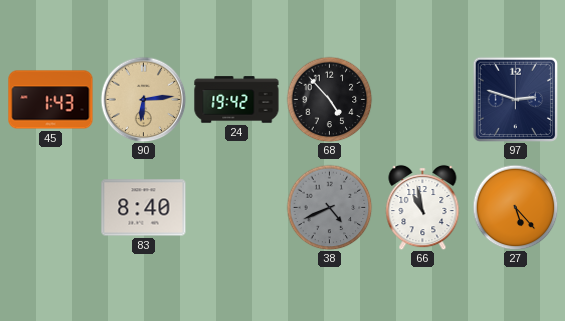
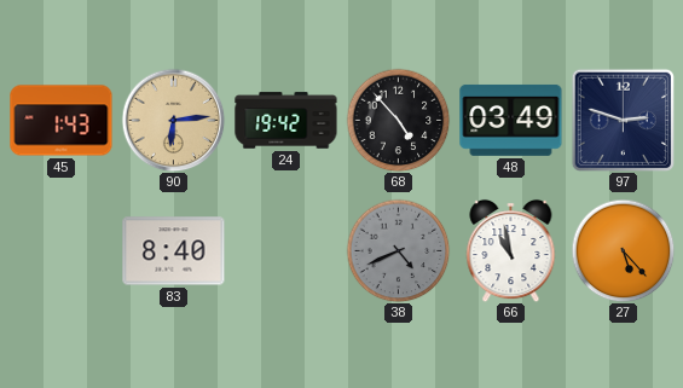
48: none -> 03:49
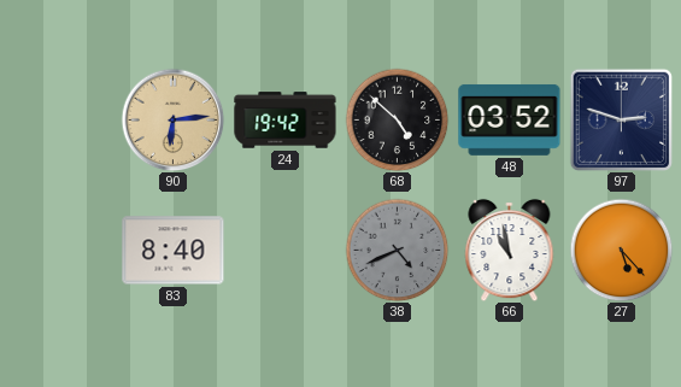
45: 1:43 -> none
68: 4:53 -> 4:52
48: 03:49 -> 03:52
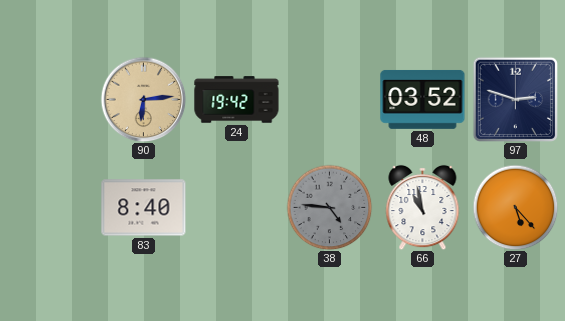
68: 4:52 -> none
38: 4:41 -> 4:46
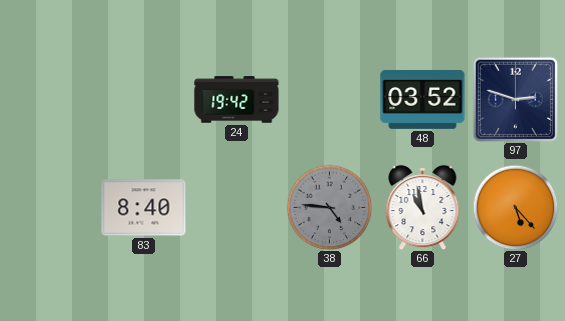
90: 6:14 -> none
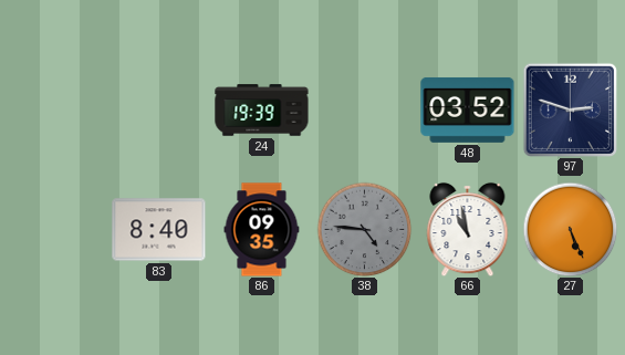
24: 19:42 -> 19:39
86: none -> 09:35
27: 5:23 -> 5:26
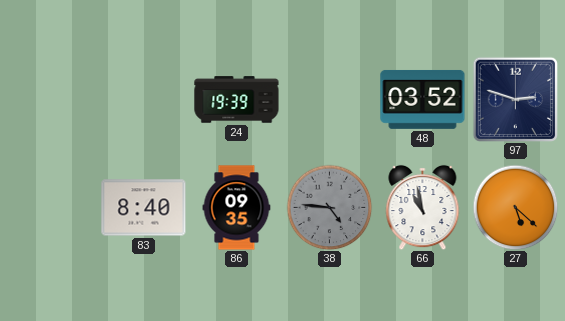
27: 5:26 -> 5:22
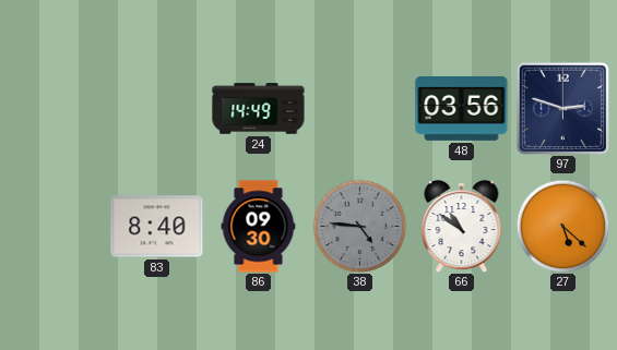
24: 19:39 -> 14:49
48: 03:52 -> 03:56
86: 09:35 -> 09:30
66: 10:58 -> 10:51
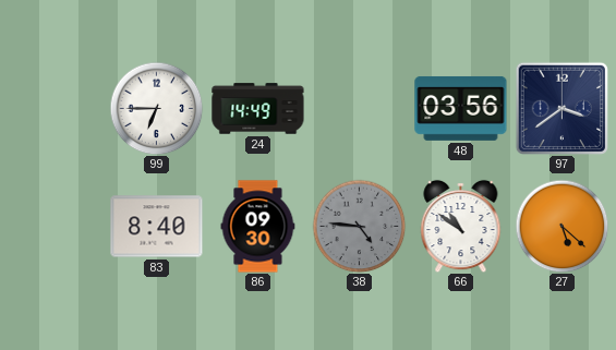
99: none -> 6:45
97: 2:48 -> 3:39
